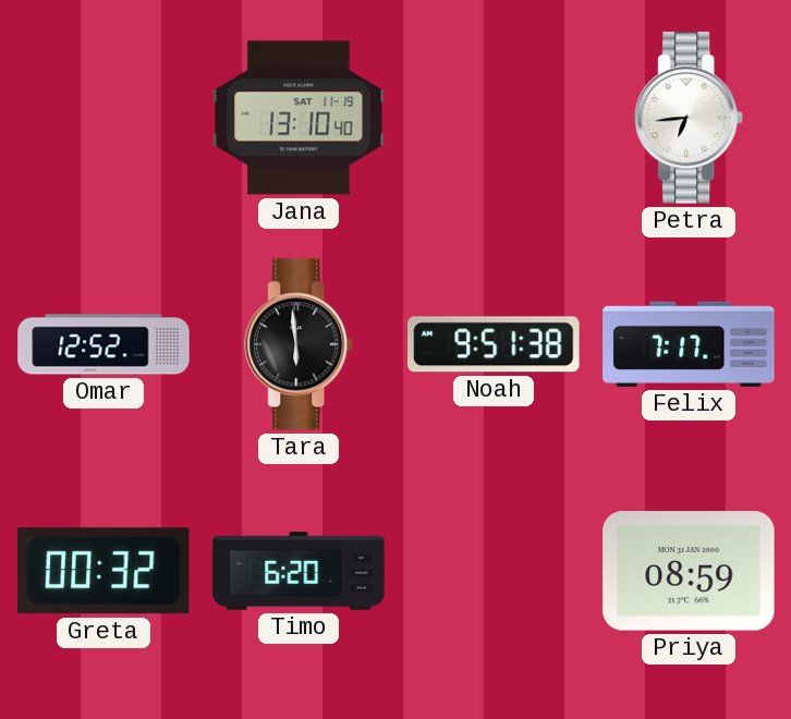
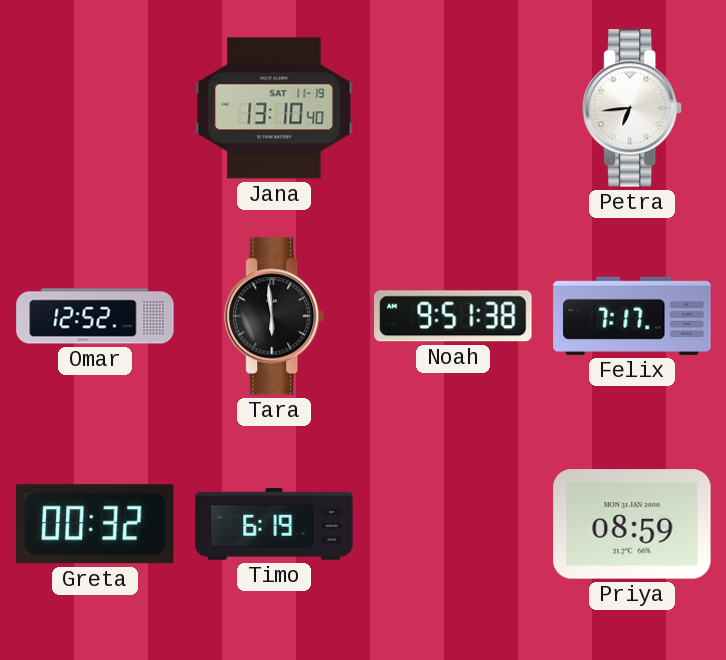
Timo: 6:20 -> 6:19
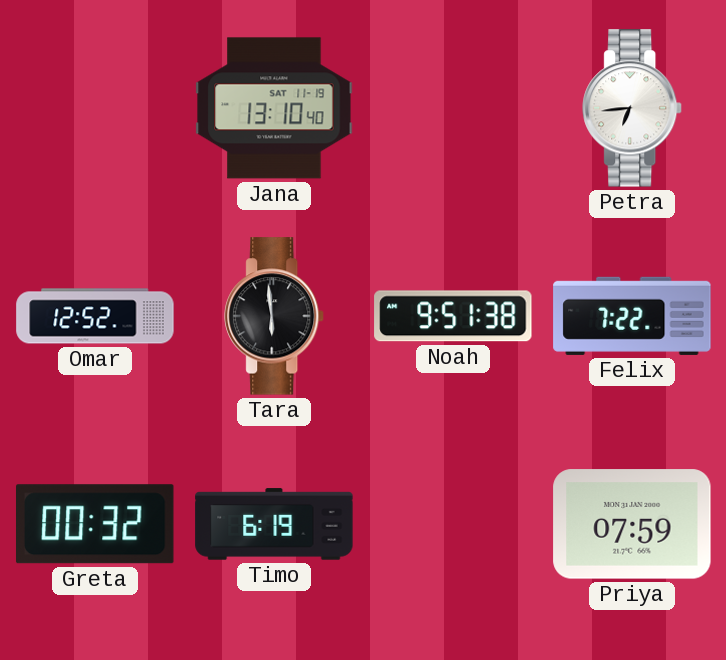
Felix: 7:17 -> 7:22
Priya: 08:59 -> 07:59
